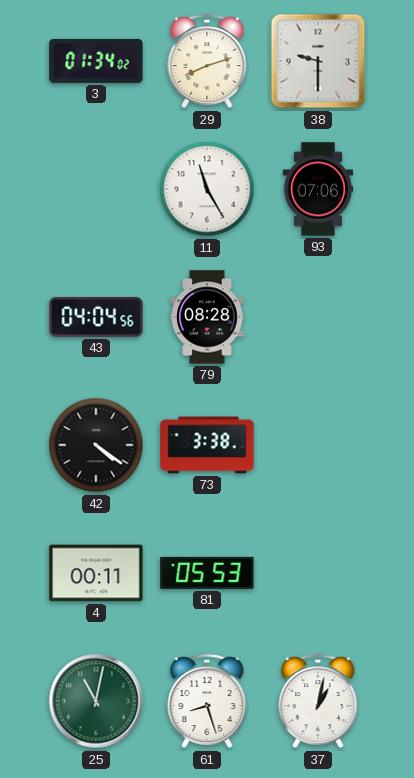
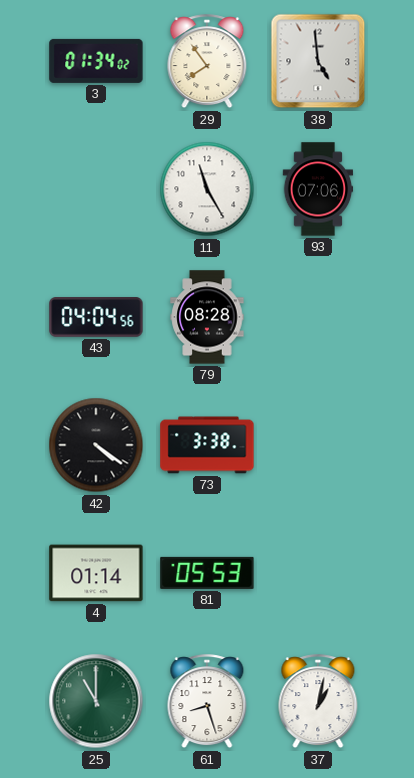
29: 8:12 -> 7:54
38: 9:30 -> 4:59
4: 00:11 -> 01:14
25: 11:02 -> 11:00
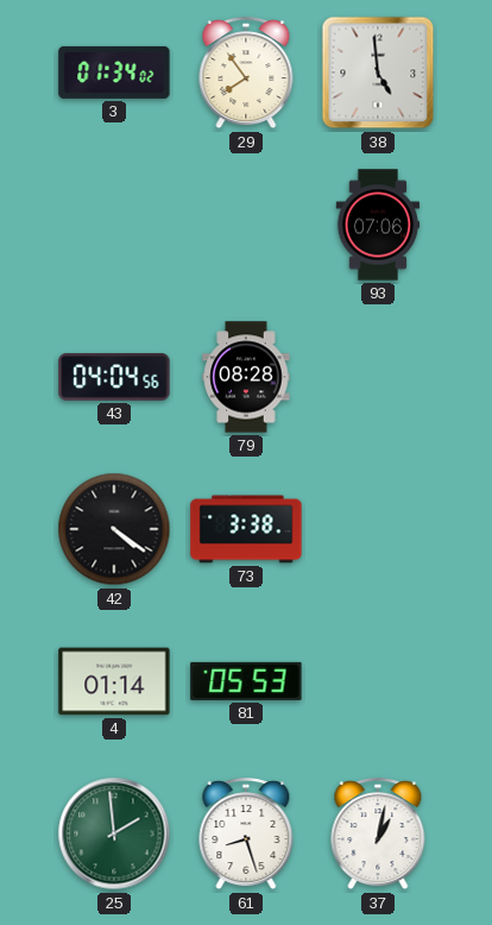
11: 11:25 -> none
25: 11:00 -> 1:59
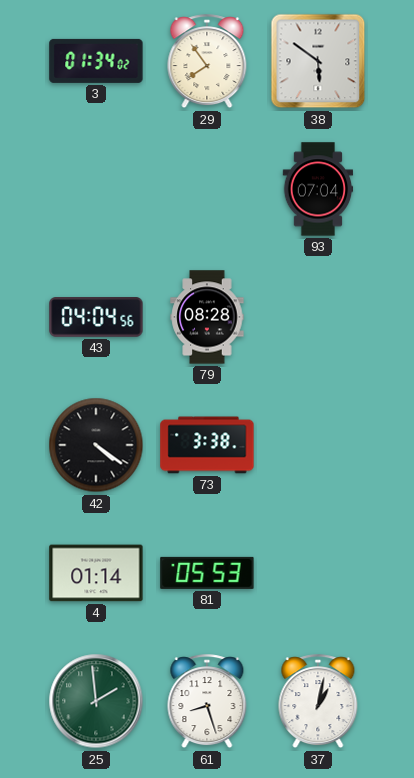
38: 4:59 -> 5:51
93: 07:06 -> 07:04
